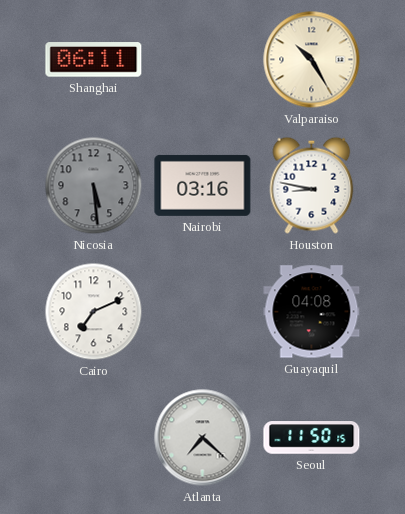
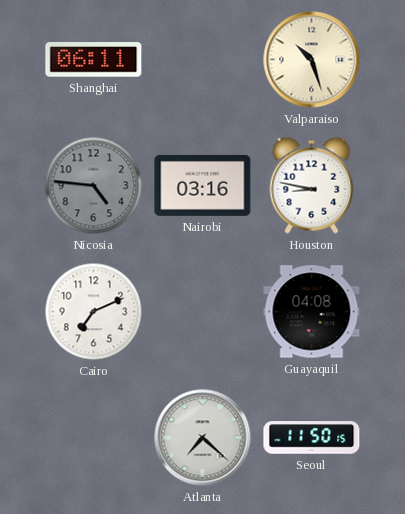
Valparaiso: 10:25 -> 10:27
Nicosia: 5:29 -> 4:46
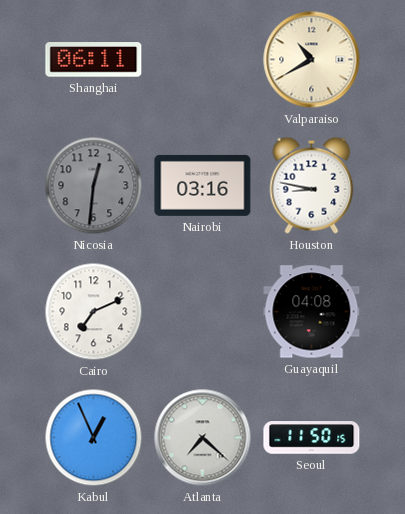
Valparaiso: 10:27 -> 10:40
Nicosia: 4:46 -> 12:31
Kabul: none -> 12:56
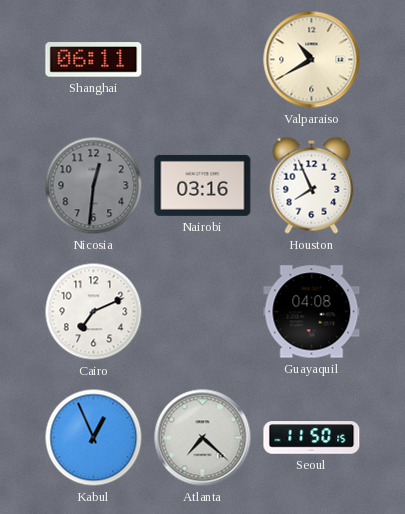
Houston: 8:47 -> 7:56
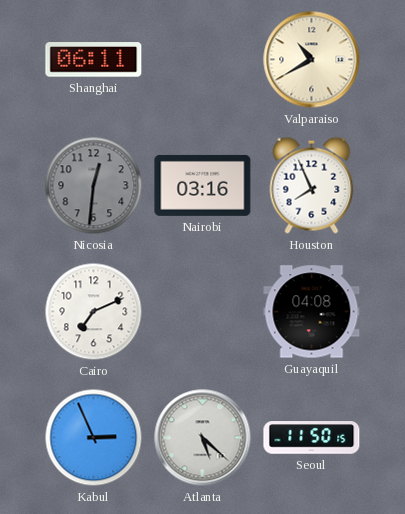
Kabul: 12:56 -> 2:56
Atlanta: 7:22 -> 5:22
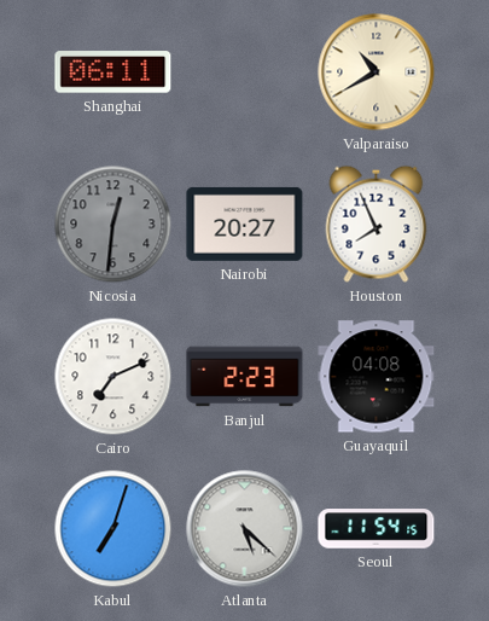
Nairobi: 03:16 -> 20:27
Banjul: none -> 2:23
Kabul: 2:56 -> 7:03
Seoul: 11:50 -> 11:54
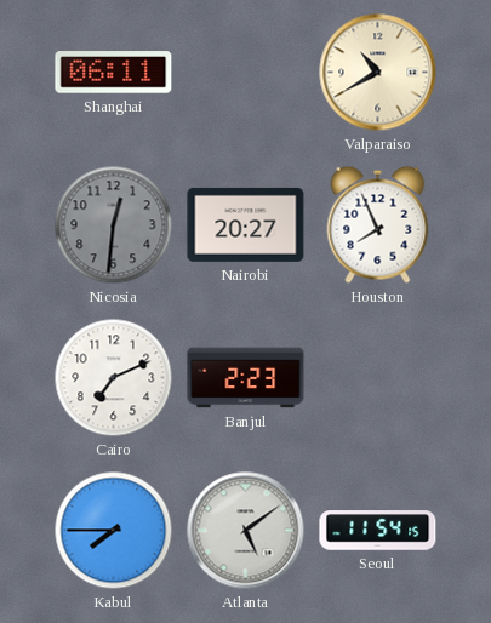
Guayaquil: 04:08 -> none
Kabul: 7:03 -> 7:45
Atlanta: 5:22 -> 5:09
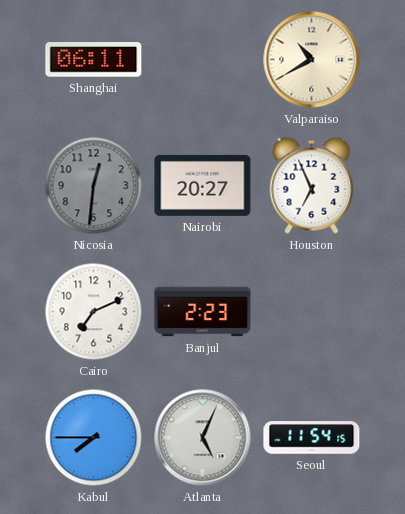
Houston: 7:56 -> 6:56
Atlanta: 5:09 -> 5:04
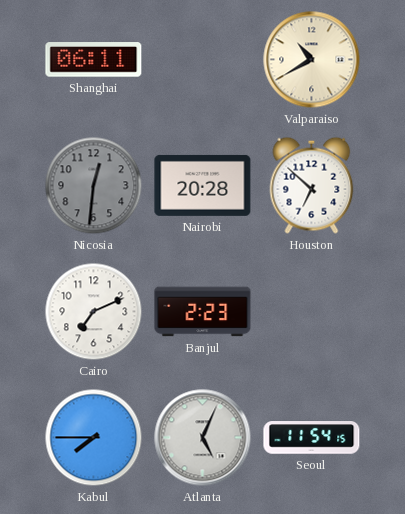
Nairobi: 20:27 -> 20:28
Houston: 6:56 -> 6:52
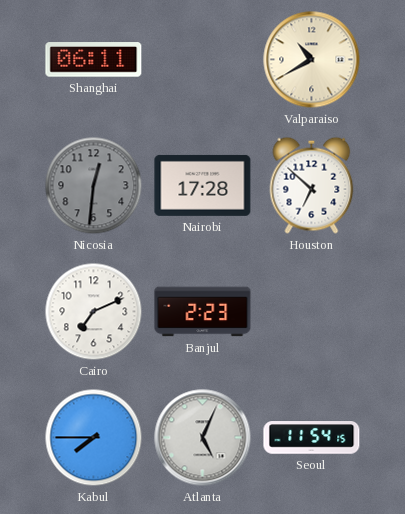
Nairobi: 20:28 -> 17:28
